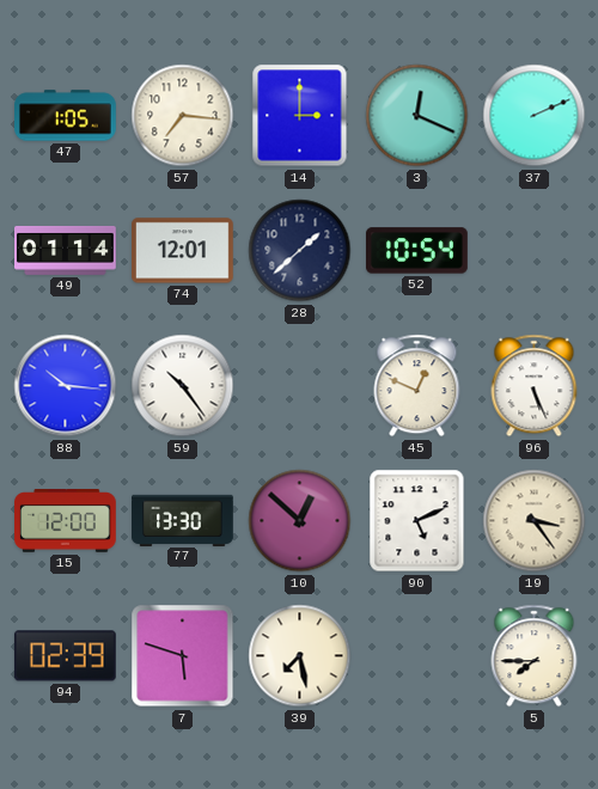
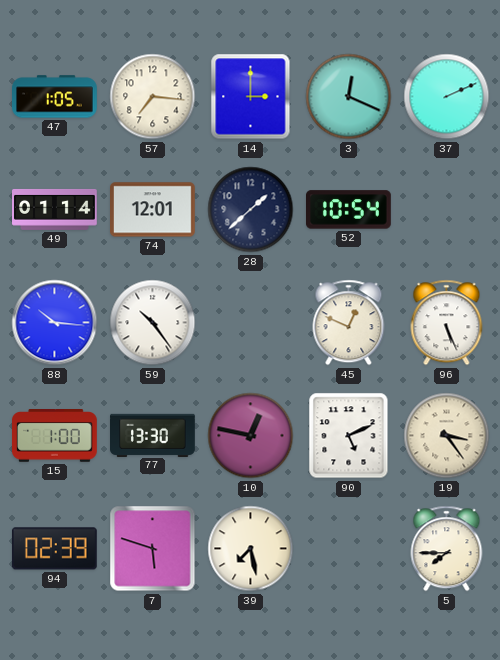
15: 12:00 -> 1:00
10: 12:52 -> 12:47
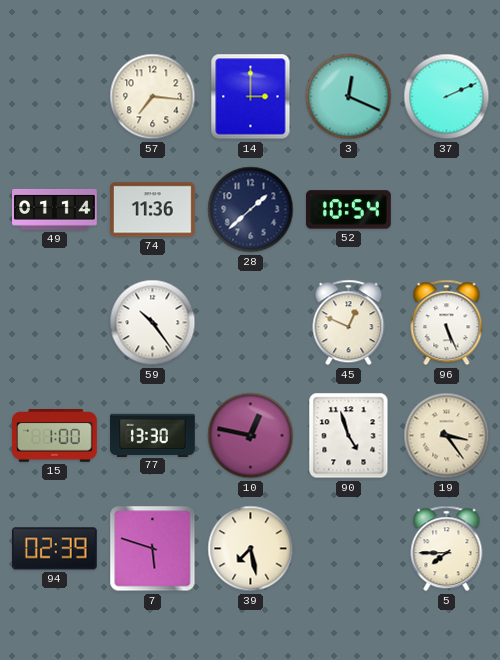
47: 1:05 -> none
74: 12:01 -> 11:36
88: 10:16 -> none
90: 5:11 -> 4:57
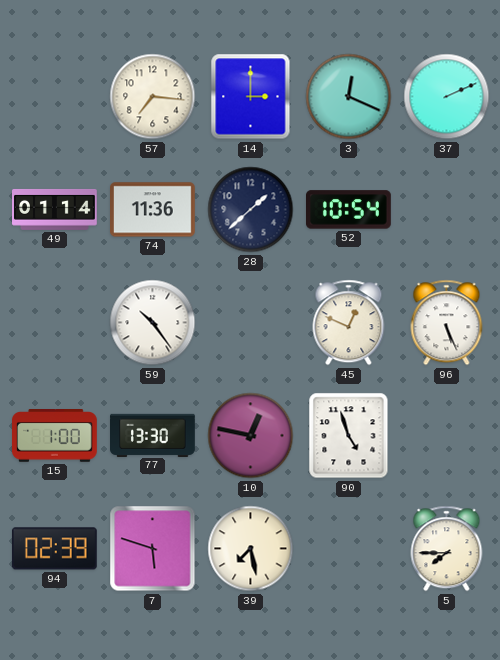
19: 3:24 -> none
